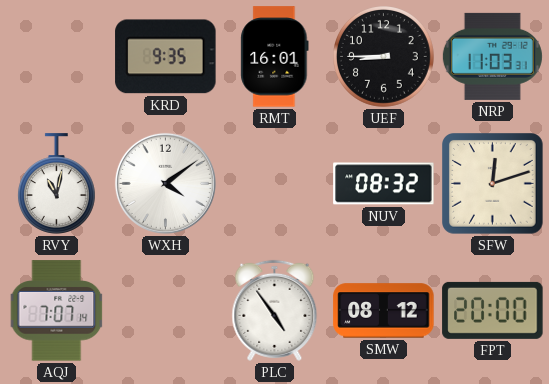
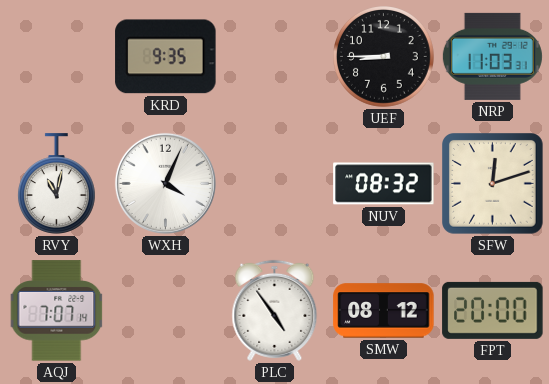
RMT: 16:01 -> none
WXH: 4:09 -> 4:04
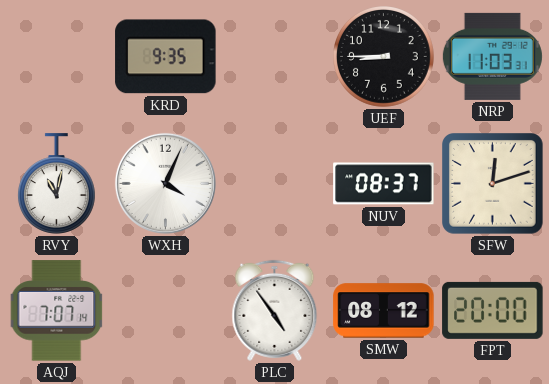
NUV: 08:32 -> 08:37
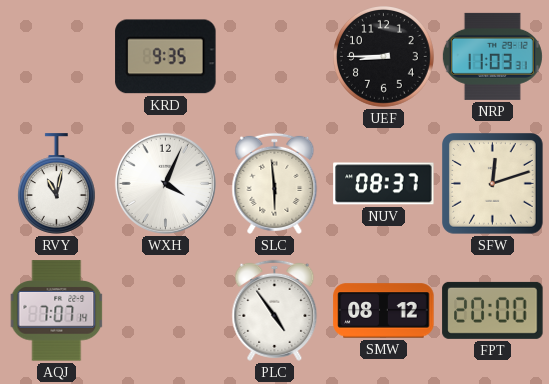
SLC: none -> 5:59
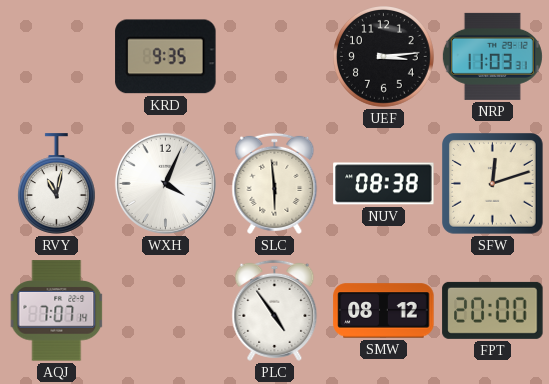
UEF: 8:45 -> 3:14
NUV: 08:37 -> 08:38
